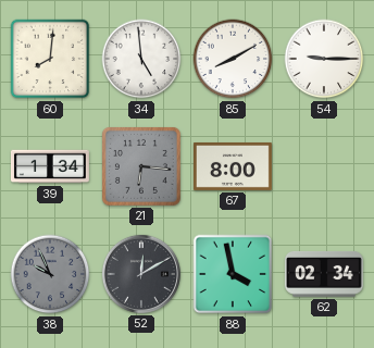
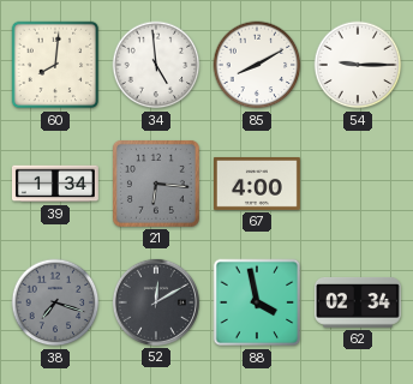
67: 8:00 -> 4:00
38: 9:56 -> 7:18
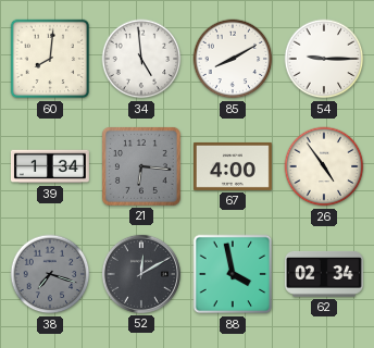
26: none -> 4:54
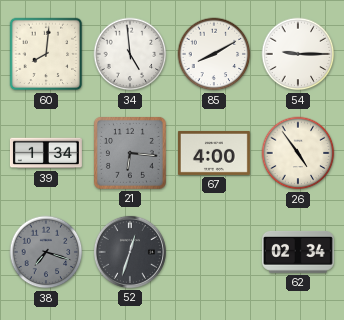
52: 12:10 -> 12:33
88: 3:58 -> none
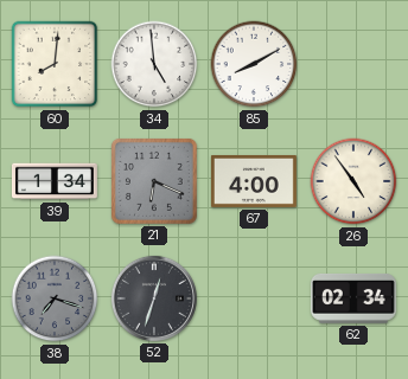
54: 9:15 -> none
21: 6:16 -> 6:19
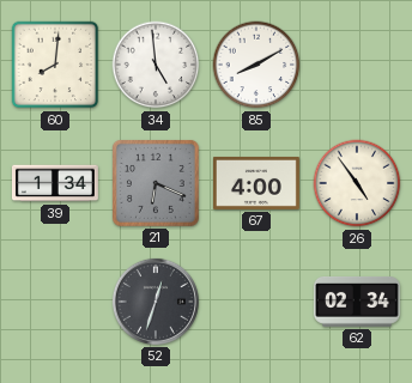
38: 7:18 -> none
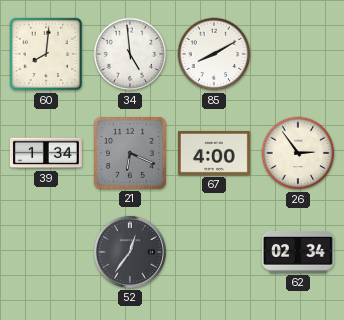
26: 4:54 -> 2:54
52: 12:33 -> 12:36
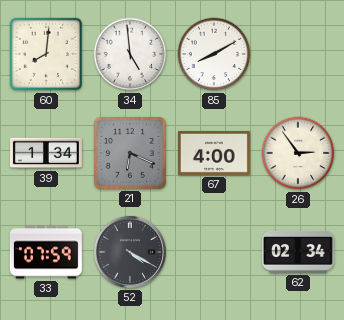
33: none -> 07:59
52: 12:36 -> 4:20
